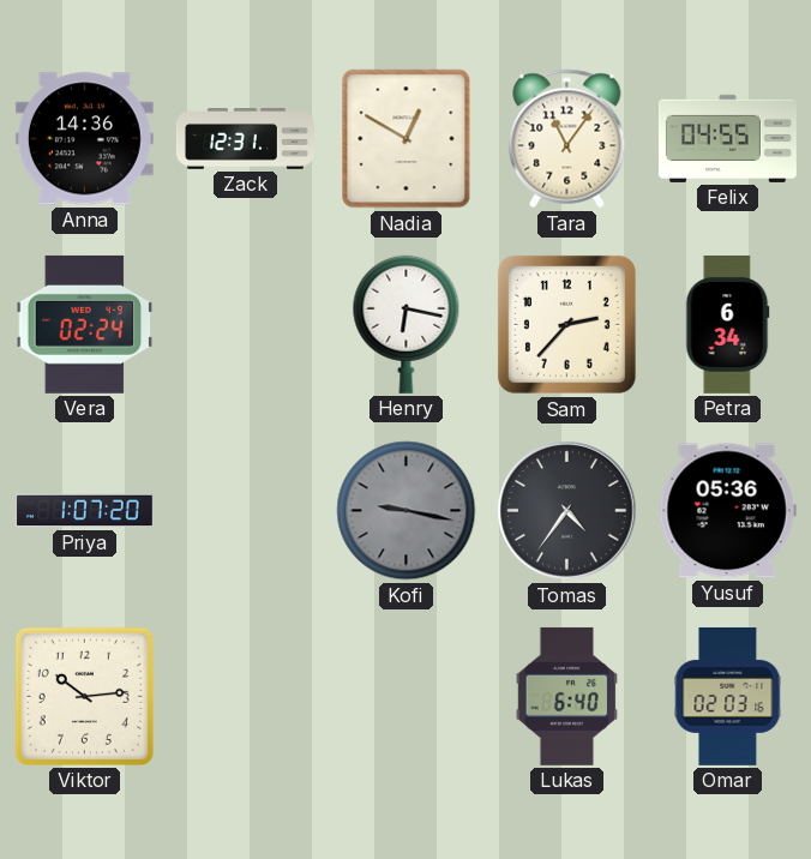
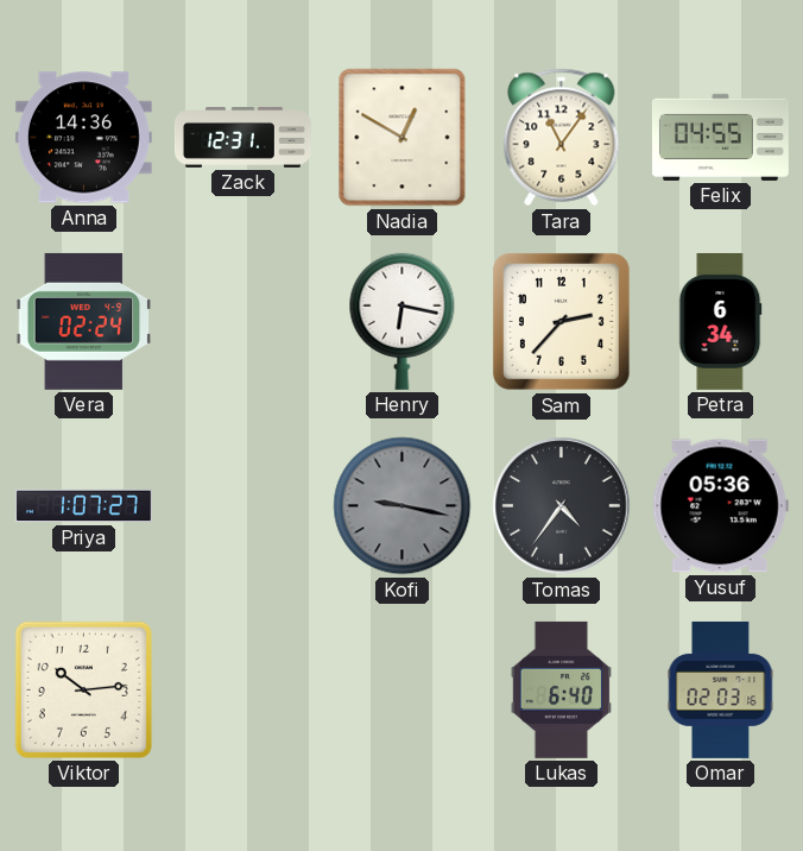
Priya: 1:07:20 -> 1:07:27
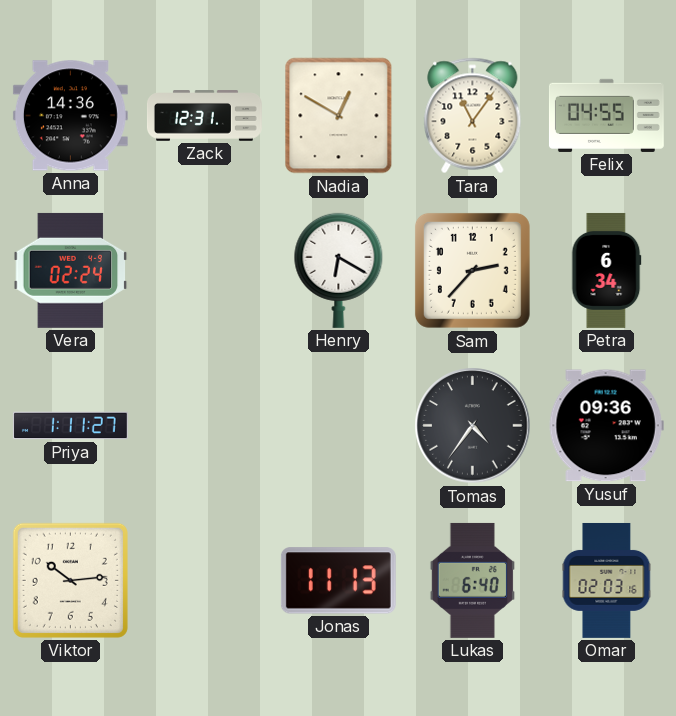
Henry: 6:17 -> 6:20
Priya: 1:07 -> 1:11
Kofi: 9:17 -> none
Yusuf: 05:36 -> 09:36
Jonas: none -> 11:13
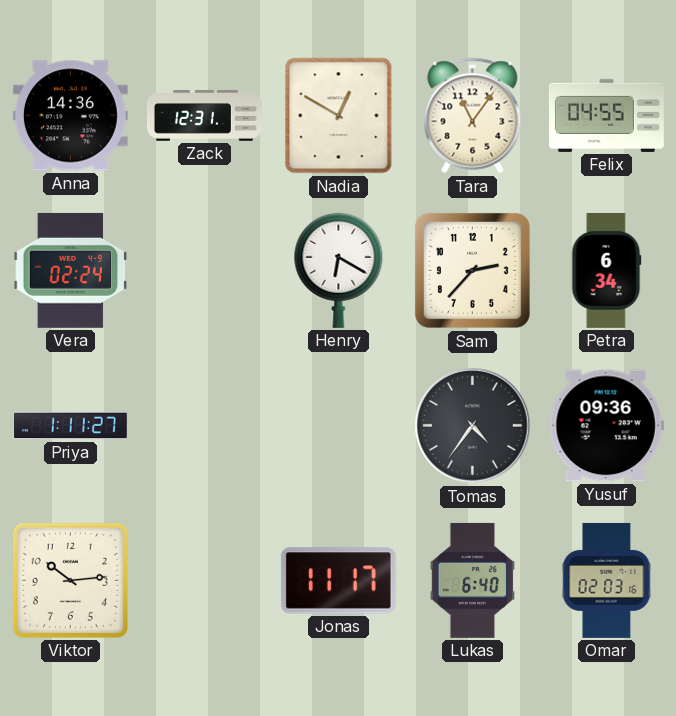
Jonas: 11:13 -> 11:17
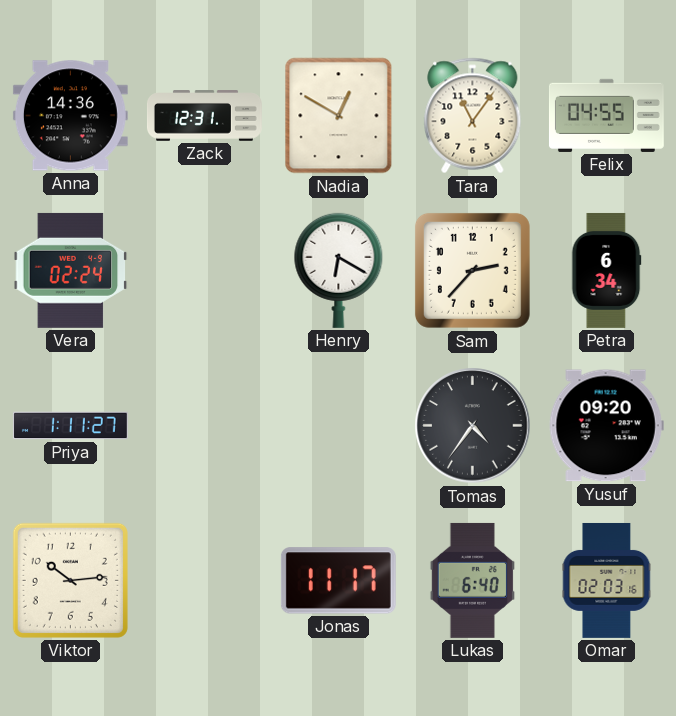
Yusuf: 09:36 -> 09:20
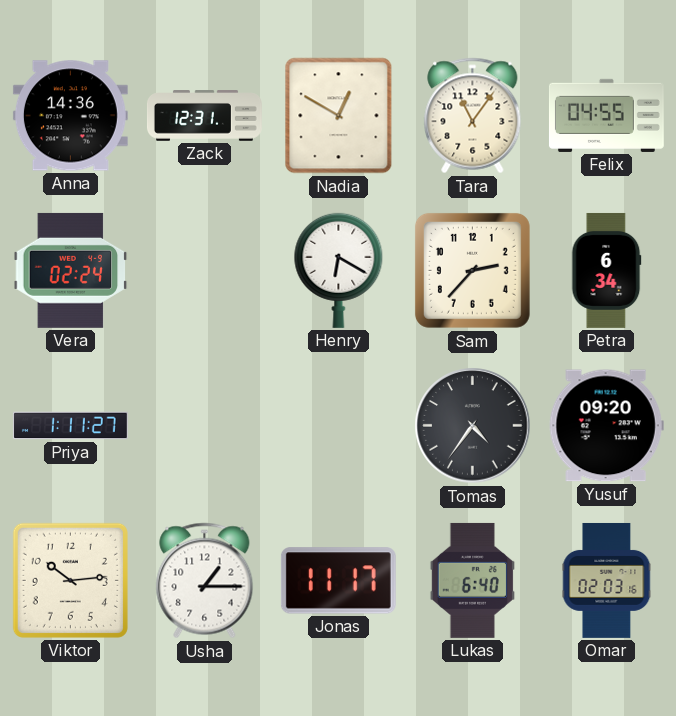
Usha: none -> 1:15
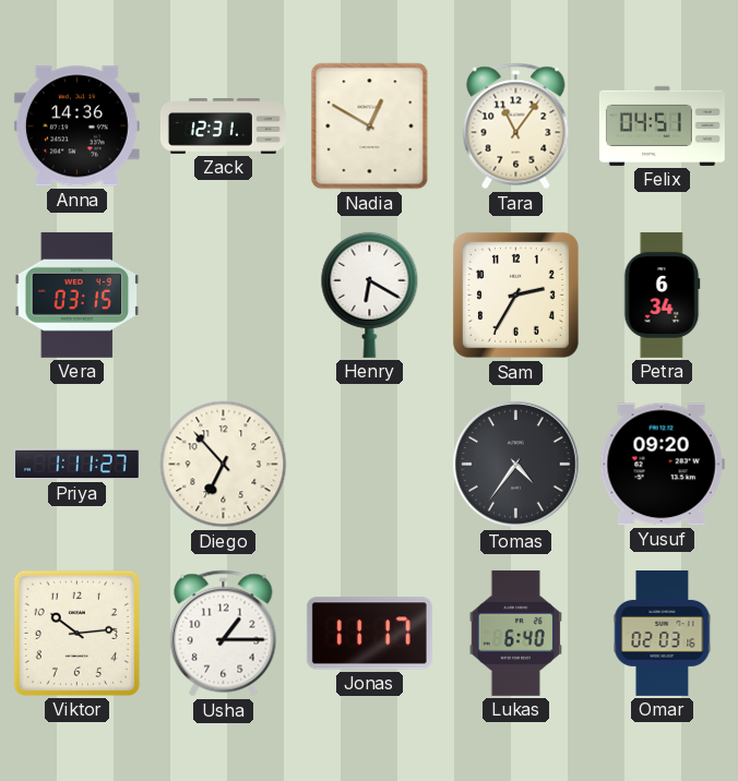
Felix: 04:55 -> 04:51
Vera: 02:24 -> 03:15
Sam: 2:37 -> 2:35
Diego: none -> 6:53
